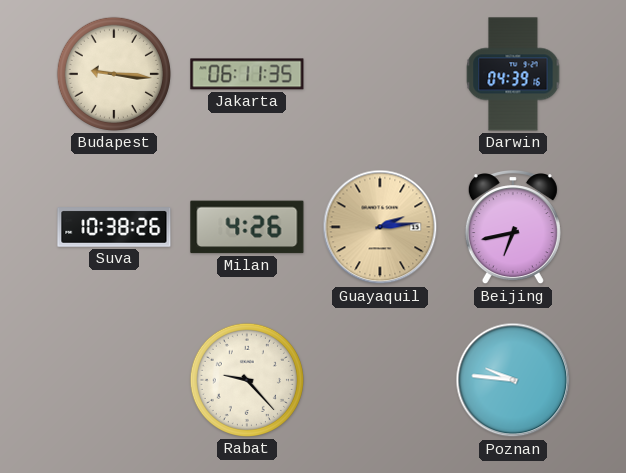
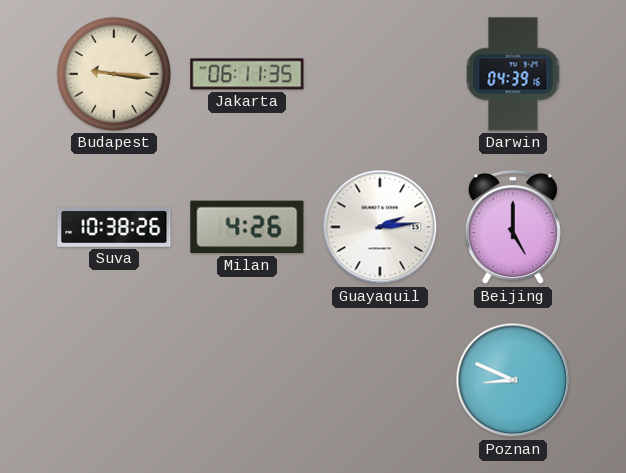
Guayaquil dial: champagne -> white
Beijing: 6:43 -> 5:00
Rabat: 9:23 -> none
Poznan: 9:46 -> 8:49
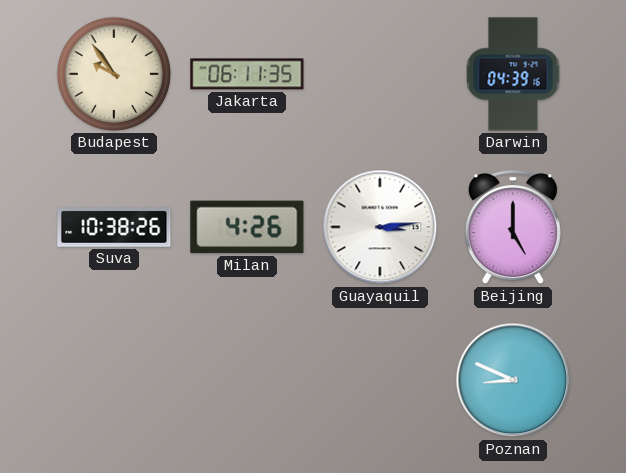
Budapest: 9:16 -> 9:54
Guayaquil: 2:14 -> 3:14
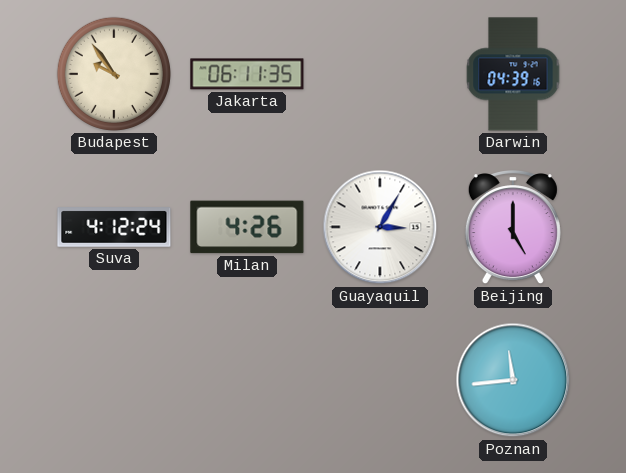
Suva: 10:38 -> 4:12
Guayaquil: 3:14 -> 3:05
Poznan: 8:49 -> 11:44
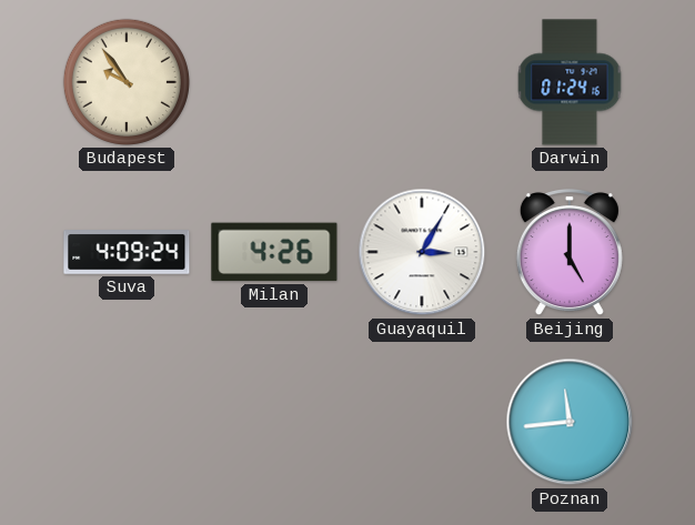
Jakarta: 06:11 -> none
Darwin: 04:39 -> 01:24
Suva: 4:12 -> 4:09
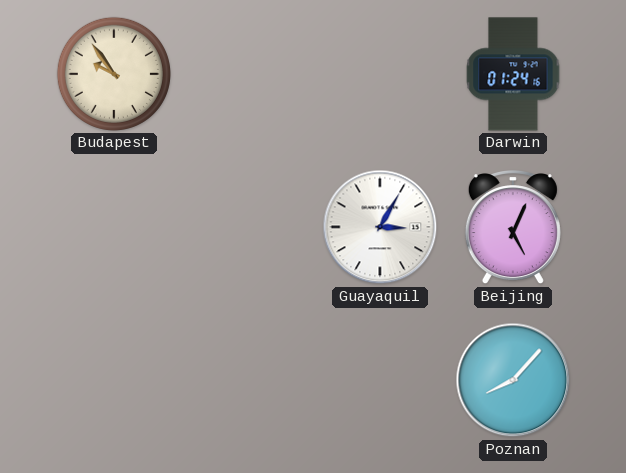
Suva: 4:09 -> none
Milan: 4:26 -> none
Beijing: 5:00 -> 5:04
Poznan: 11:44 -> 8:07
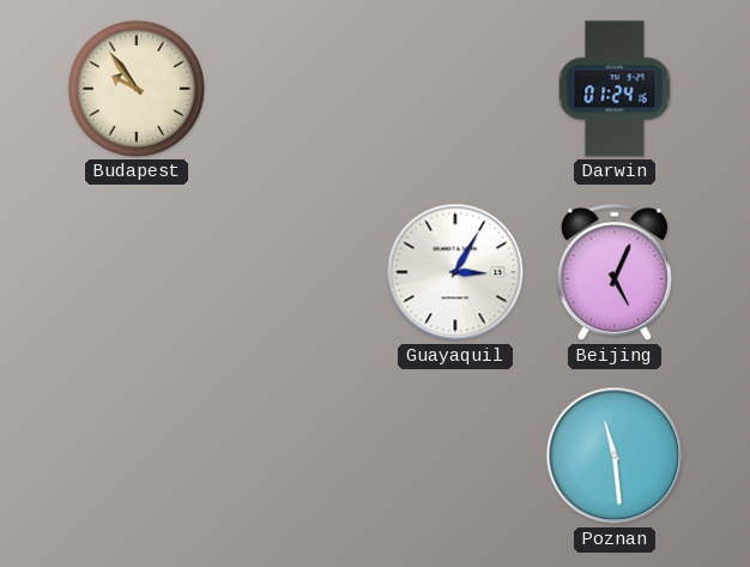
Poznan: 8:07 -> 11:29
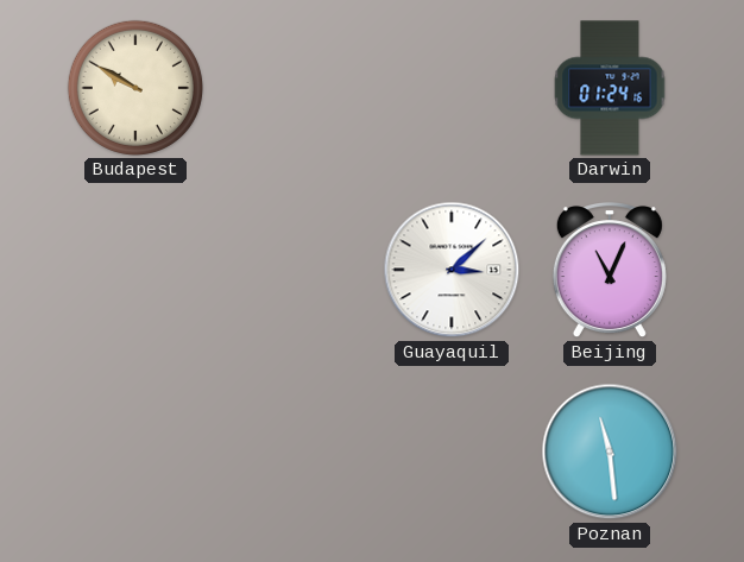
Budapest: 9:54 -> 9:50
Guayaquil: 3:05 -> 3:08
Beijing: 5:04 -> 11:04
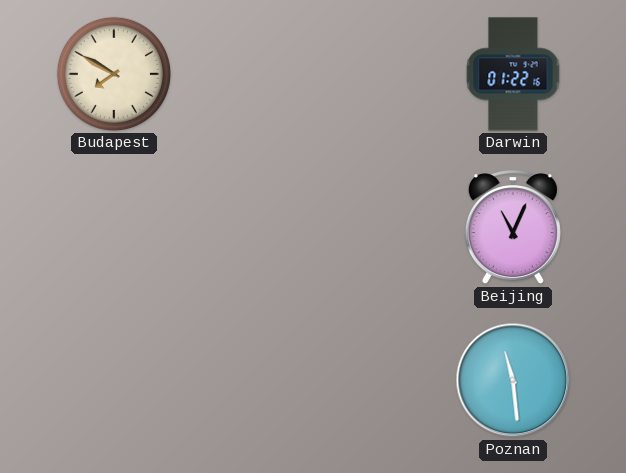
Budapest: 9:50 -> 7:50
Darwin: 01:24 -> 01:22
Guayaquil: 3:08 -> none
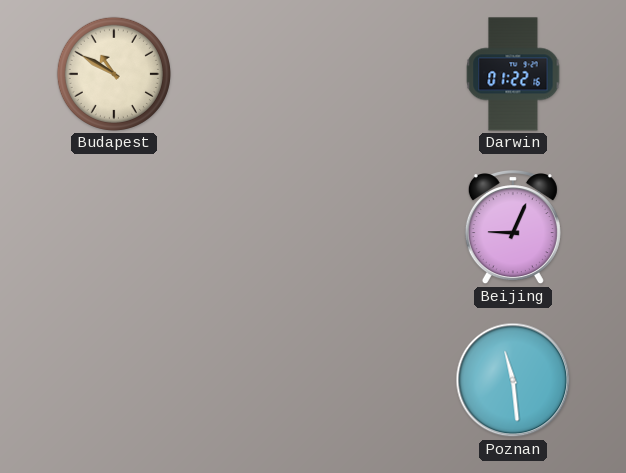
Budapest: 7:50 -> 10:50
Beijing: 11:04 -> 9:04
